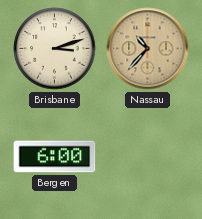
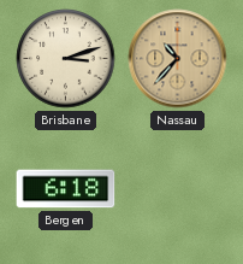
Bergen: 6:00 -> 6:18
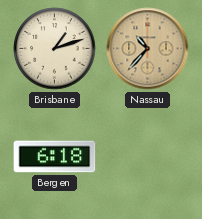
Brisbane: 3:12 -> 1:12
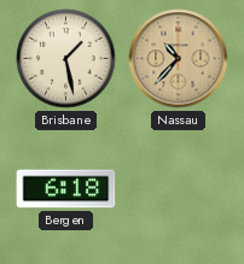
Brisbane: 1:12 -> 1:28
